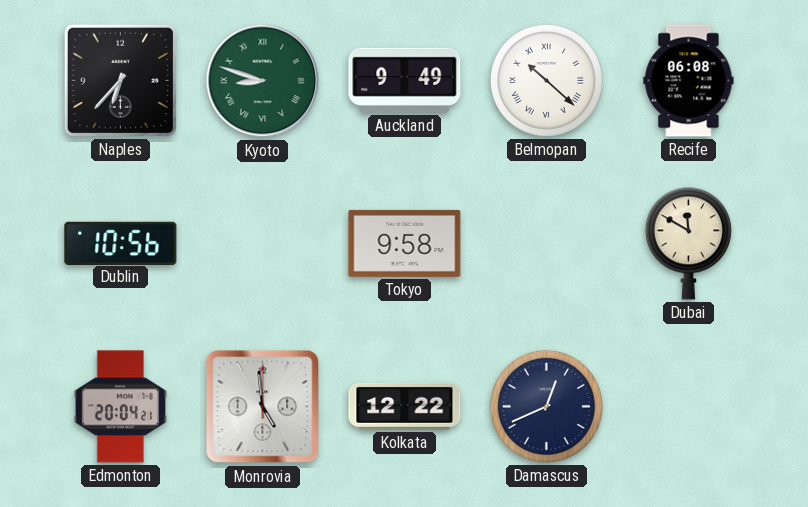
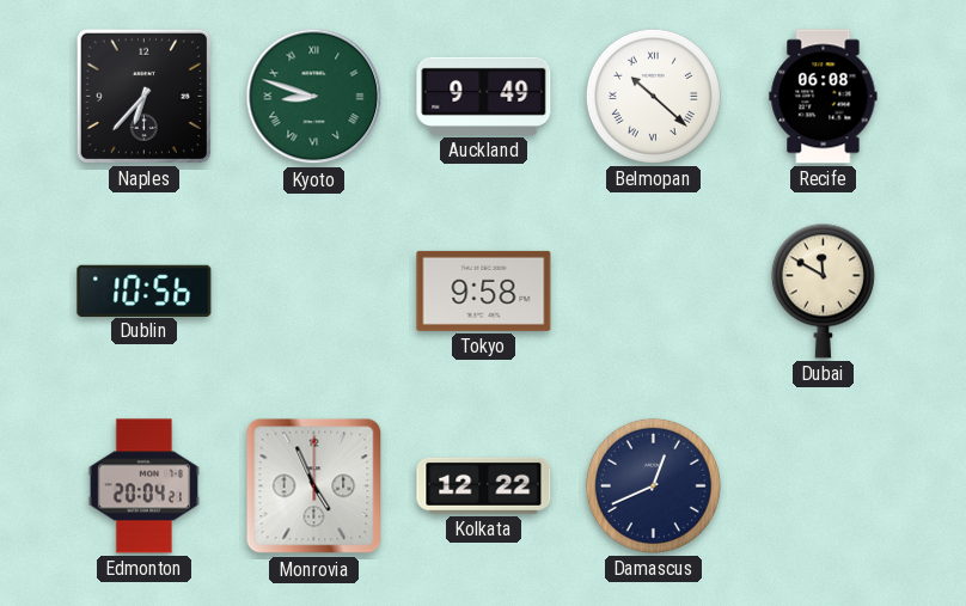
Monrovia: 4:59 -> 4:56
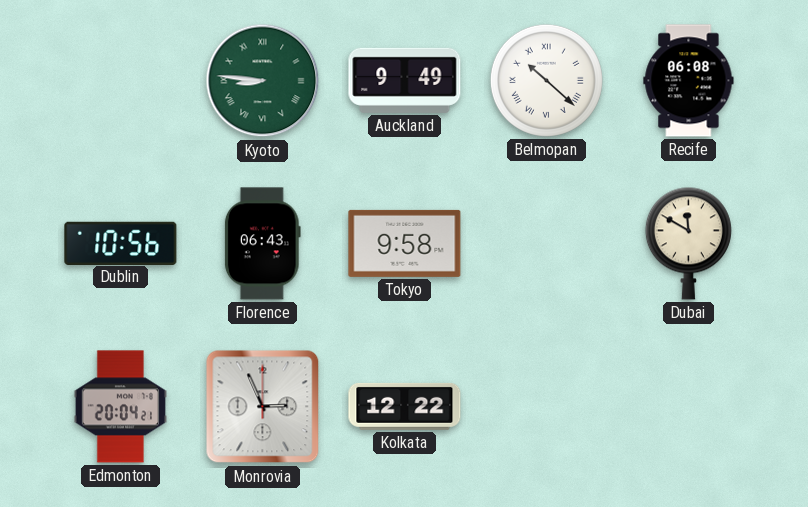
Naples: 6:37 -> none
Kyoto: 8:48 -> 8:46
Florence: none -> 06:43
Monrovia: 4:56 -> 2:56
Damascus: 12:41 -> none
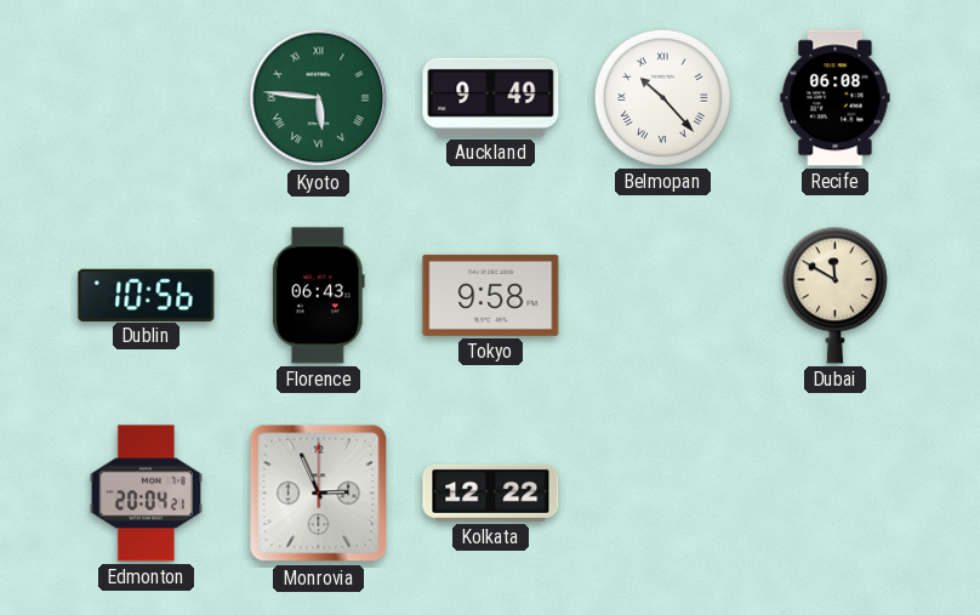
Kyoto: 8:46 -> 5:46
Belmopan: 10:22 -> 10:23
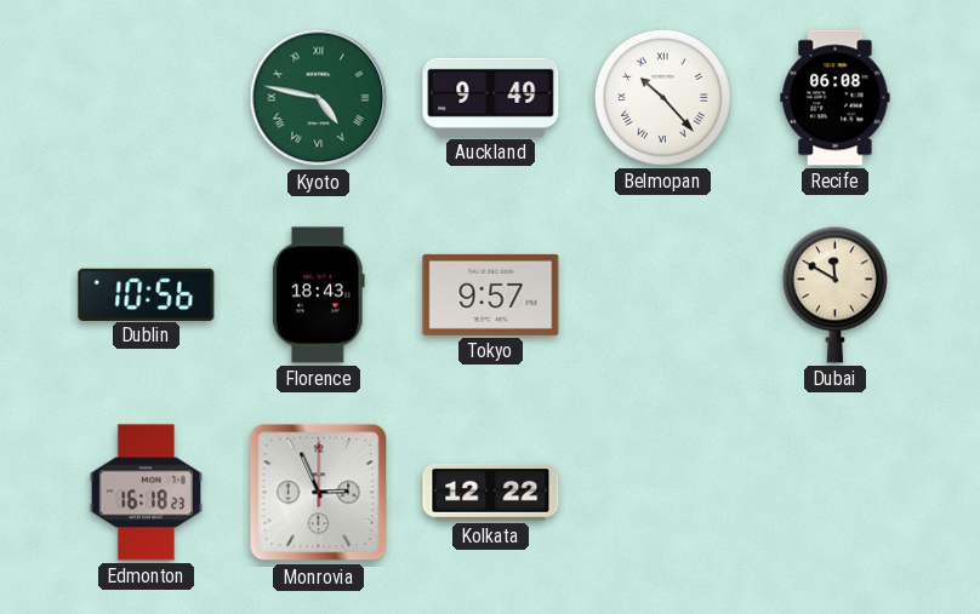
Kyoto: 5:46 -> 4:47
Florence: 06:43 -> 18:43
Tokyo: 9:58 -> 9:57
Edmonton: 20:04 -> 16:18
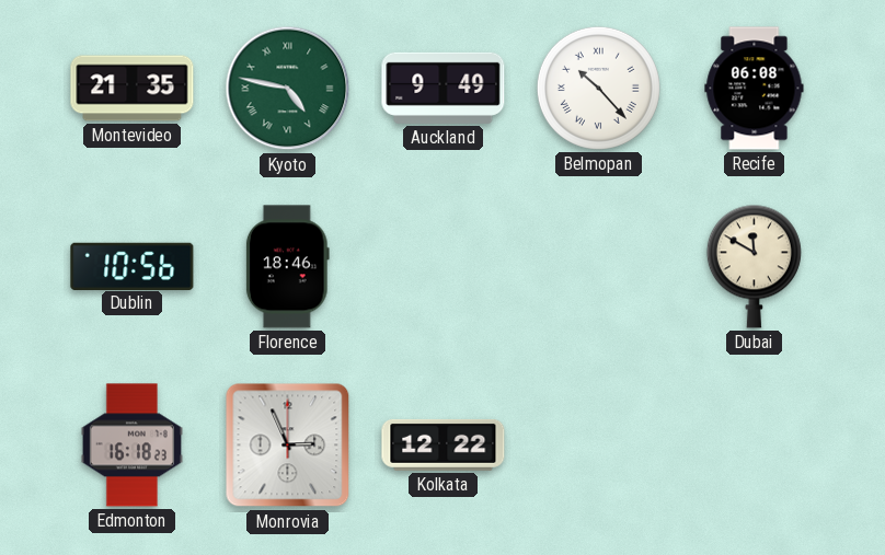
Montevideo: none -> 21:35
Florence: 18:43 -> 18:46
Tokyo: 9:57 -> none
